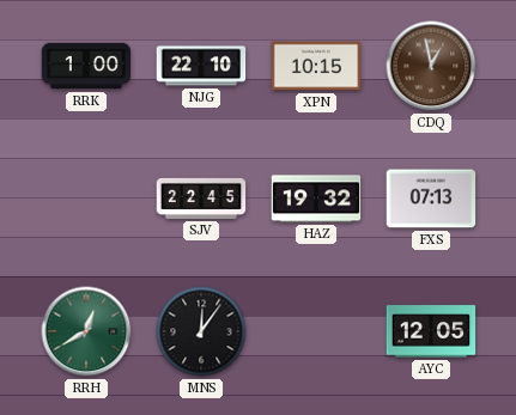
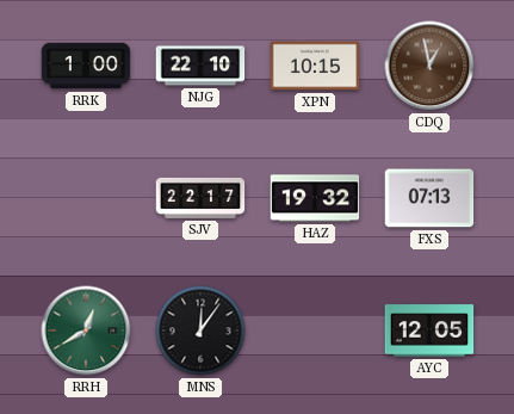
SJV: 22:45 -> 22:17
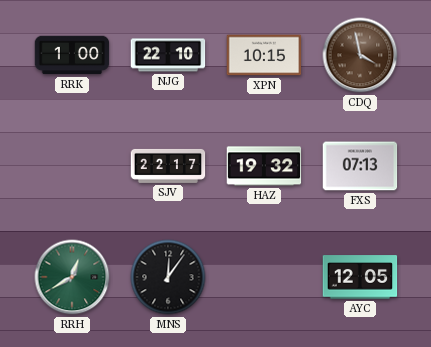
CDQ: 12:58 -> 3:58
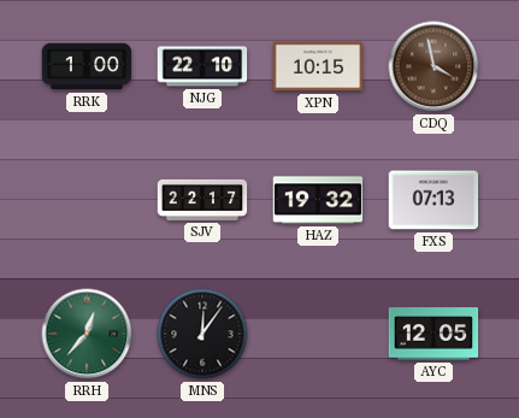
RRH: 12:40 -> 12:37
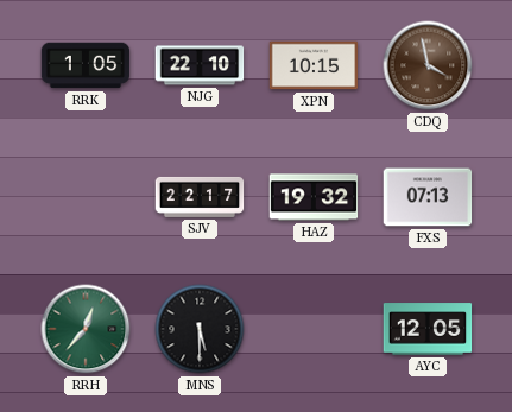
RRK: 1:00 -> 1:05
MNS: 12:06 -> 5:30
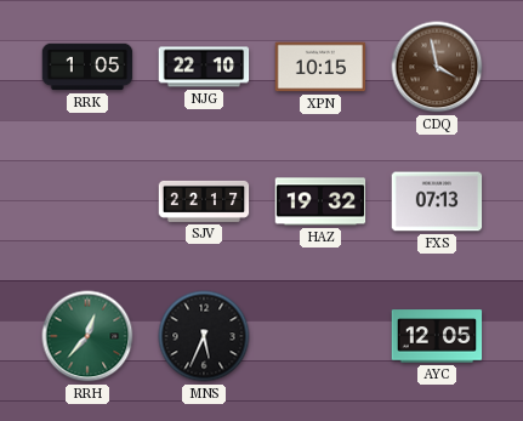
MNS: 5:30 -> 5:34
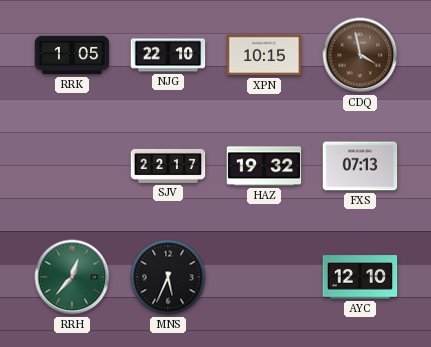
AYC: 12:05 -> 12:10
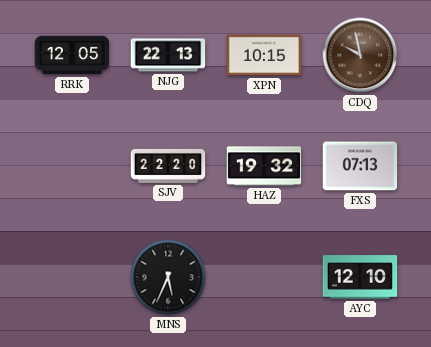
RRK: 1:05 -> 12:05
NJG: 22:10 -> 22:13
CDQ: 3:58 -> 9:58
SJV: 22:17 -> 22:20
RRH: 12:37 -> none
